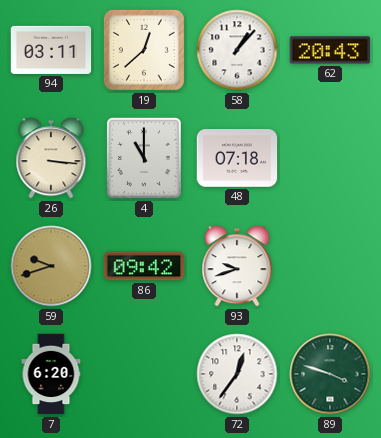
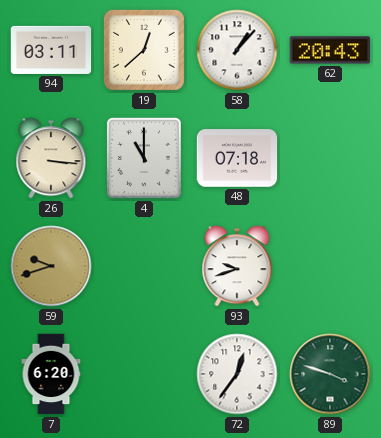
86: 09:42 -> none
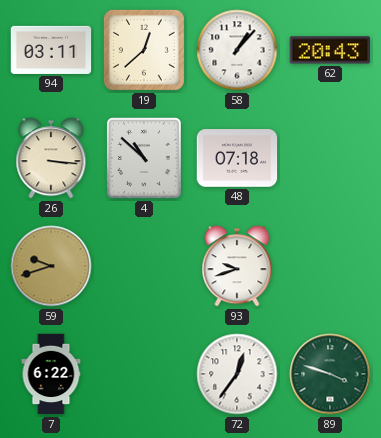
4: 11:00 -> 10:52
7: 6:20 -> 6:22
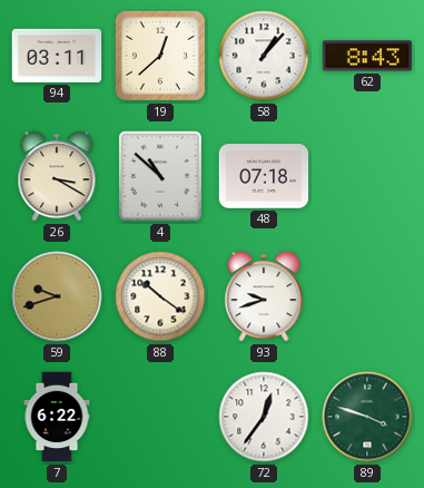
62: 20:43 -> 8:43
26: 3:16 -> 3:20
88: none -> 10:21
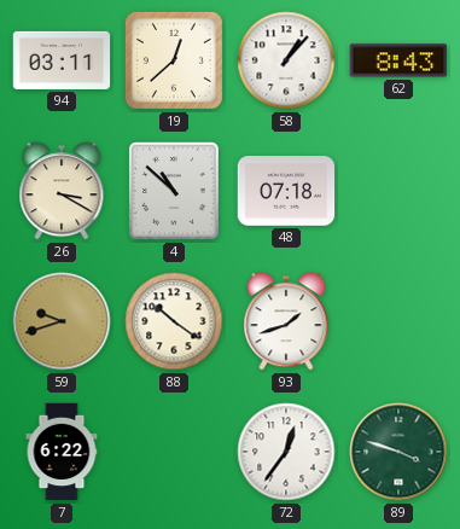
93: 9:42 -> 1:42
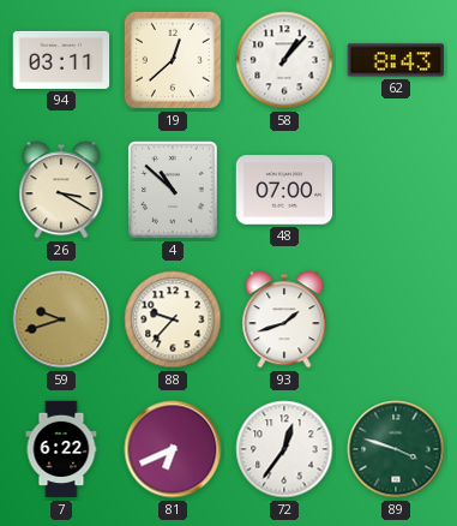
48: 07:18 -> 07:00
88: 10:21 -> 9:37
81: none -> 6:41
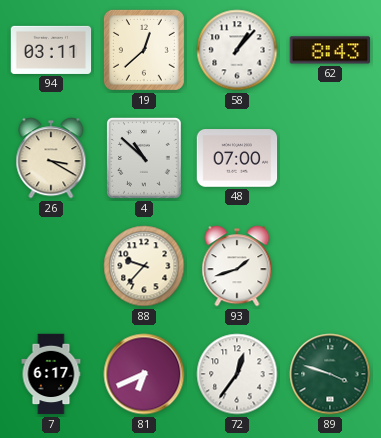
59: 9:42 -> none
7: 6:22 -> 6:17
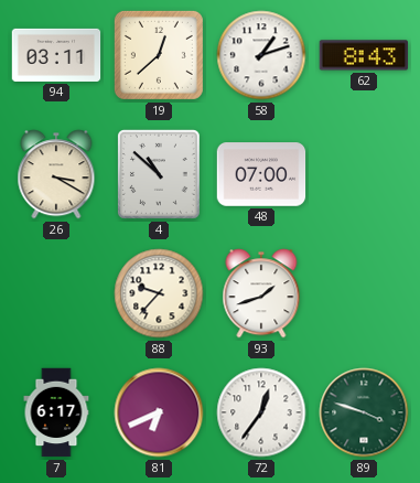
58: 1:07 -> 1:12
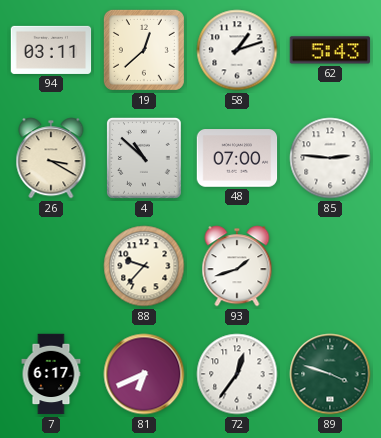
62: 8:43 -> 5:43
85: none -> 2:46
